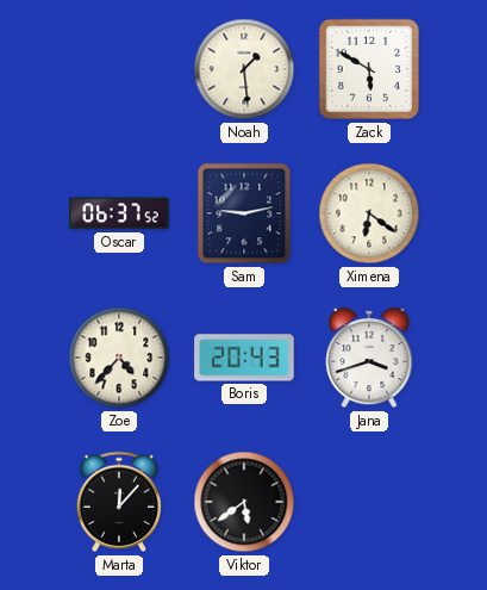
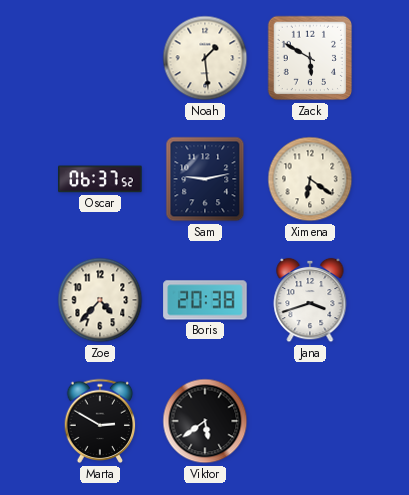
Boris: 20:43 -> 20:38
Marta: 12:07 -> 2:50
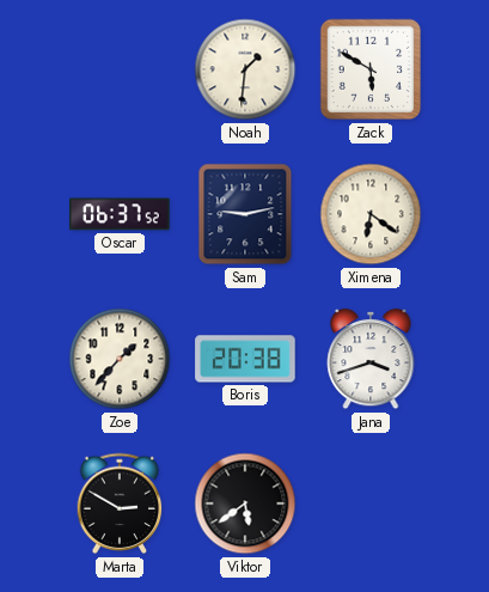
Noah: 1:29 -> 1:31
Zoe: 4:37 -> 1:37
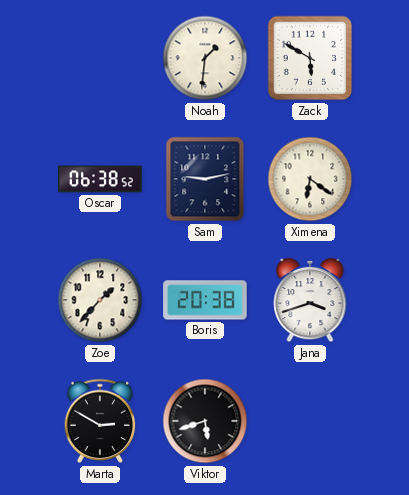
Oscar: 06:37 -> 06:38
Viktor: 5:39 -> 5:42
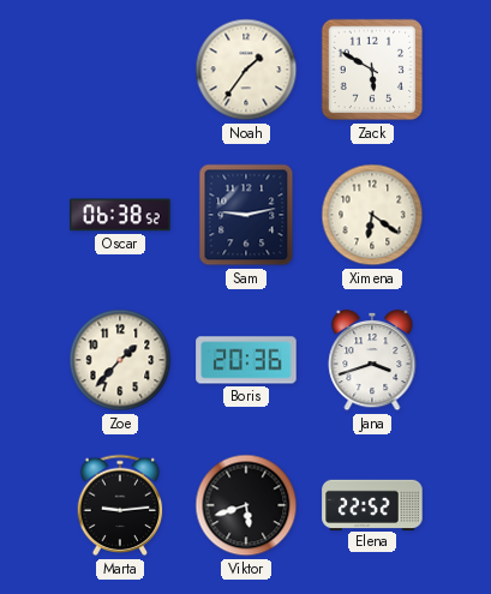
Noah: 1:31 -> 1:36
Boris: 20:38 -> 20:36
Marta: 2:50 -> 9:14
Elena: none -> 22:52
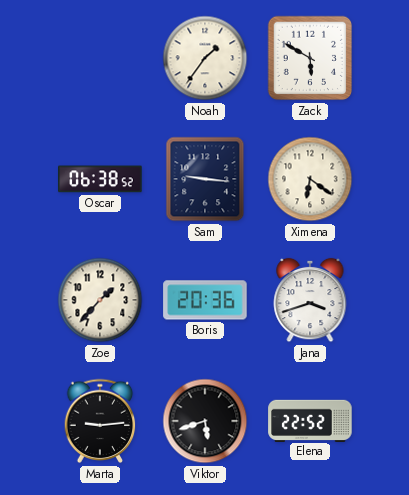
Sam: 9:13 -> 9:16
